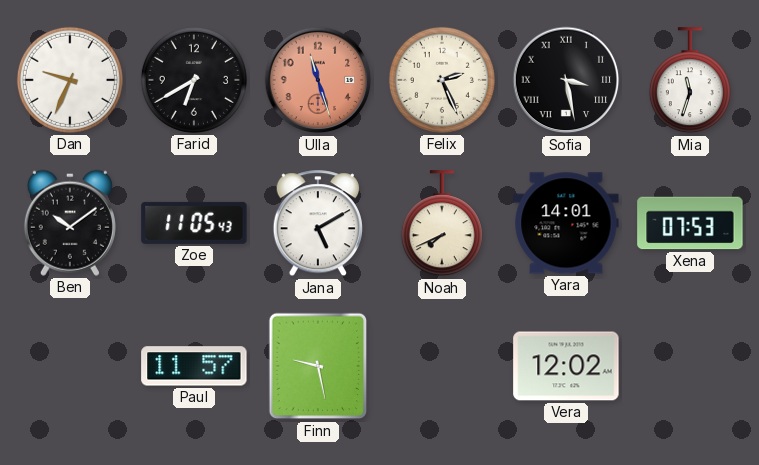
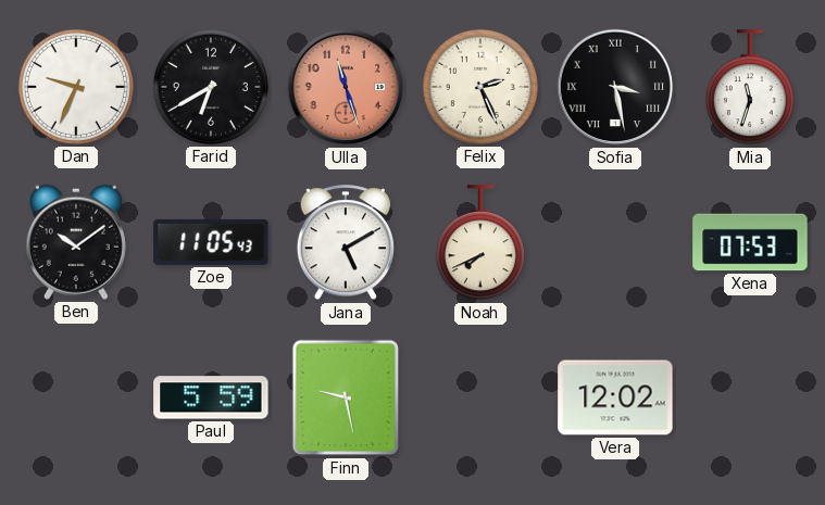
Yara: 14:01 -> none
Paul: 11:57 -> 5:59
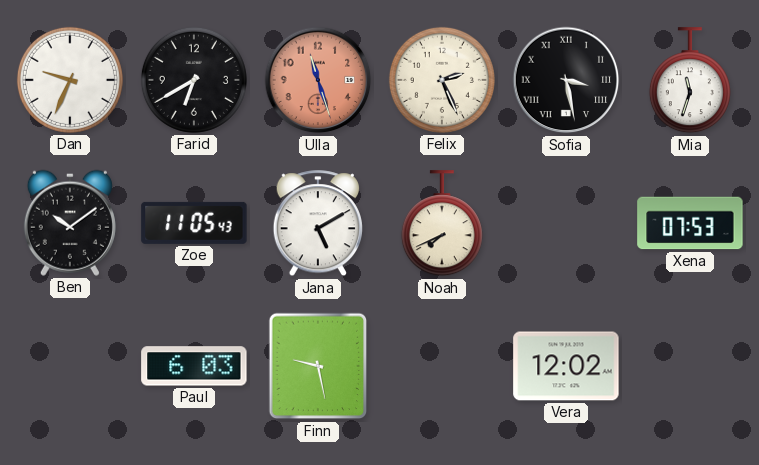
Paul: 5:59 -> 6:03
